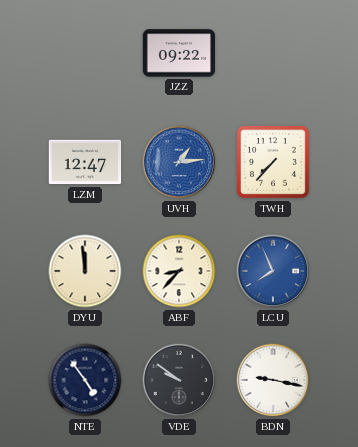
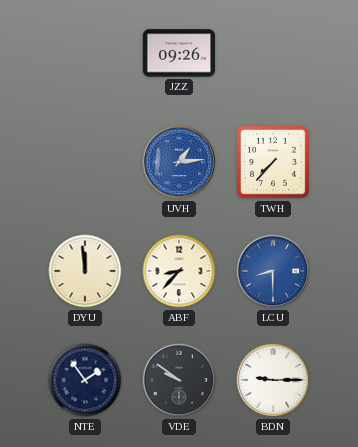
JZZ: 09:22 -> 09:26
LZM: 12:47 -> none
LCU: 7:56 -> 8:30
NTE: 4:54 -> 1:54
BDN: 9:17 -> 9:15
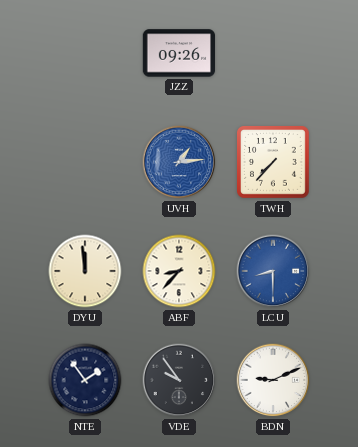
VDE: 9:51 -> 9:54
BDN: 9:15 -> 9:11
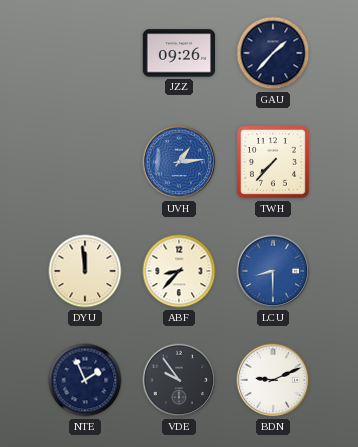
GAU: none -> 1:37
NTE: 1:54 -> 1:56
